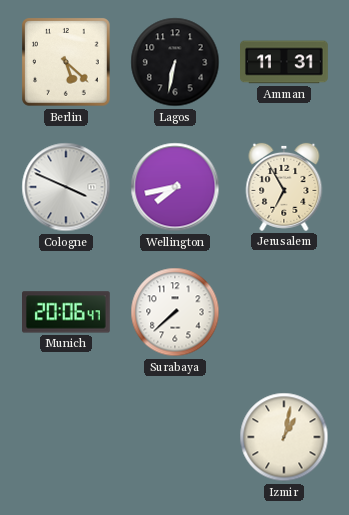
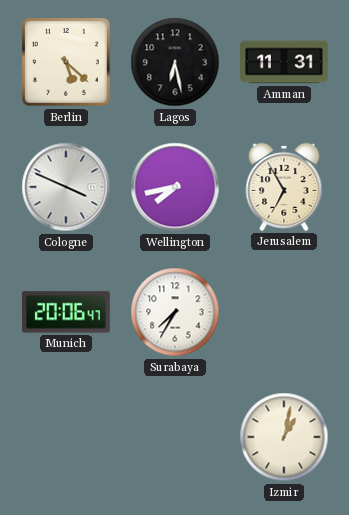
Lagos: 6:32 -> 6:28
Surabaya: 7:38 -> 7:35
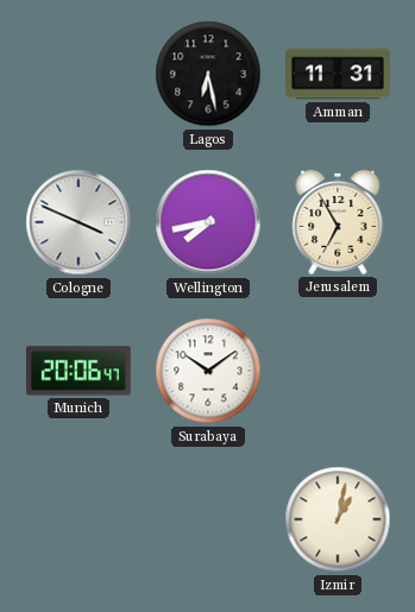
Berlin: 5:22 -> none
Surabaya: 7:35 -> 10:09
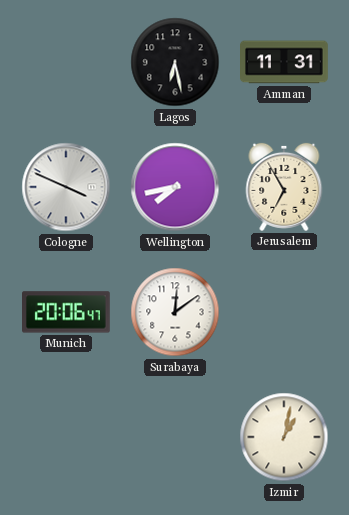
Surabaya: 10:09 -> 12:09
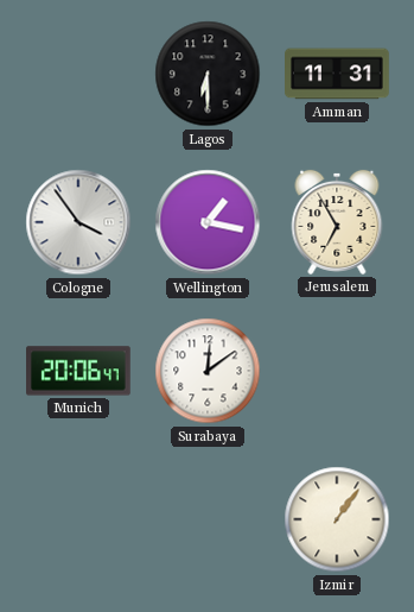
Lagos: 6:28 -> 6:30
Cologne: 3:49 -> 3:54
Wellington: 7:43 -> 1:17
Izmir: 1:02 -> 1:06
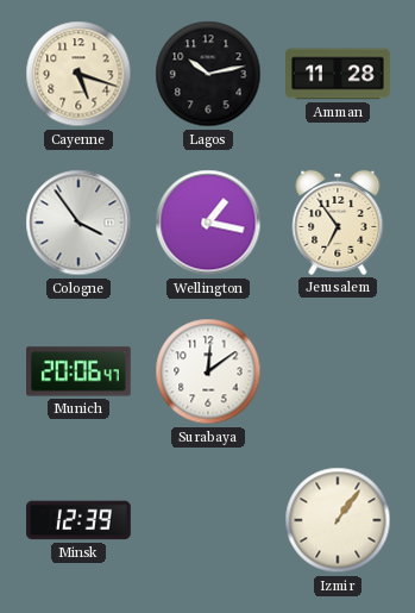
Cayenne: none -> 5:18
Lagos: 6:30 -> 10:13
Amman: 11:31 -> 11:28
Jerusalem: 6:55 -> 6:54
Minsk: none -> 12:39
